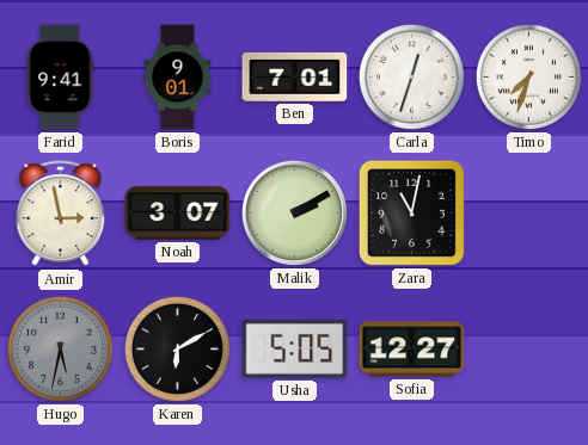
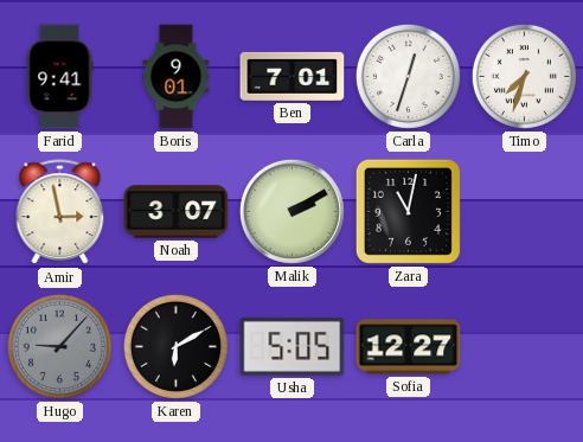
Hugo: 5:32 -> 9:07
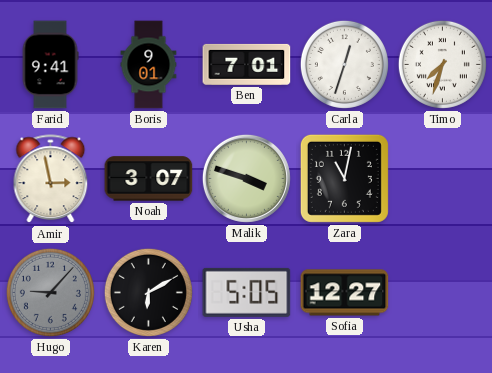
Malik: 2:10 -> 3:48
